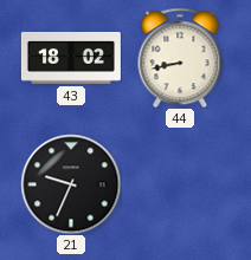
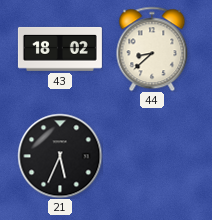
44: 8:43 -> 8:38
21: 9:34 -> 5:34
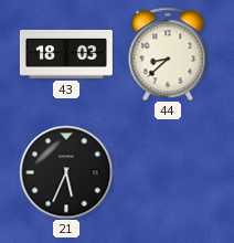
43: 18:02 -> 18:03
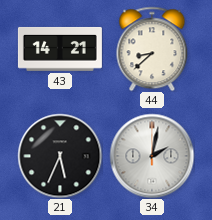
43: 18:03 -> 14:21
34: none -> 2:02
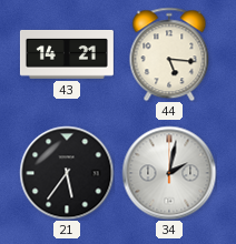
44: 8:38 -> 5:16
21: 5:34 -> 5:36
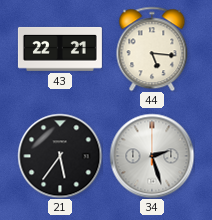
43: 14:21 -> 22:21
34: 2:02 -> 2:27
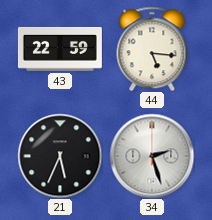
43: 22:21 -> 22:59
21: 5:36 -> 5:34
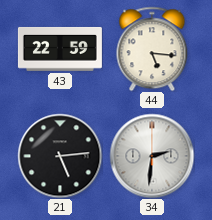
21: 5:34 -> 5:14
34: 2:27 -> 2:31
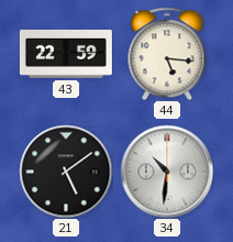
21: 5:14 -> 5:09
34: 2:31 -> 10:31
